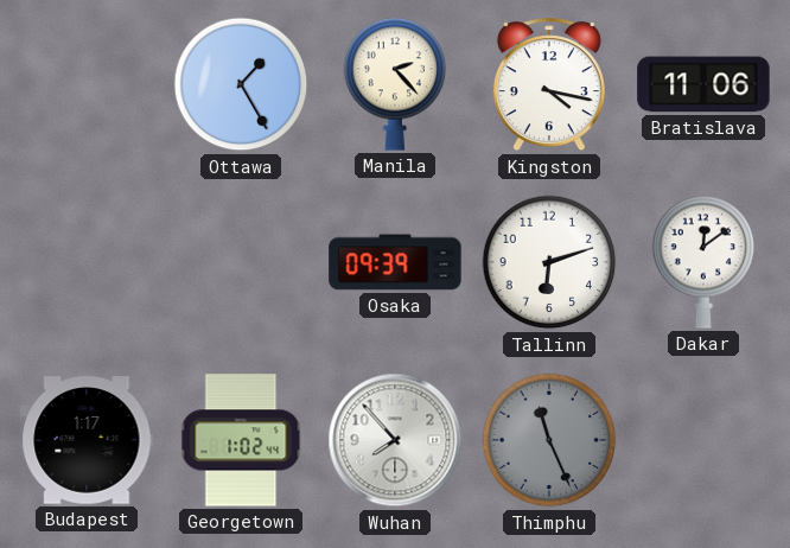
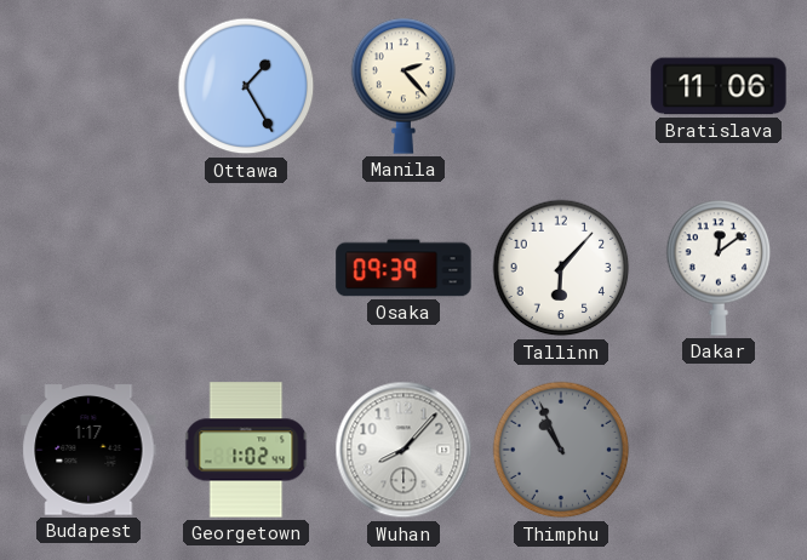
Kingston: 4:17 -> none
Tallinn: 6:12 -> 6:07
Wuhan: 7:53 -> 8:07
Thimphu: 11:26 -> 10:56
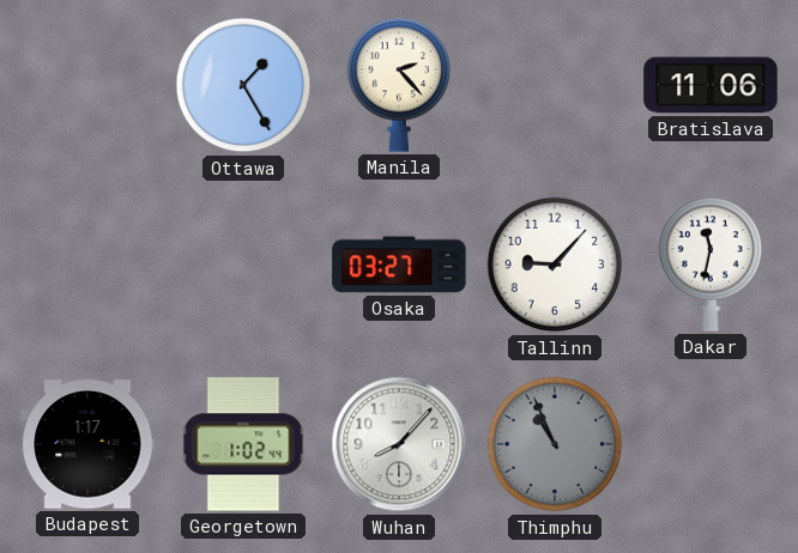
Osaka: 09:39 -> 03:27
Tallinn: 6:07 -> 9:07
Dakar: 12:09 -> 11:32
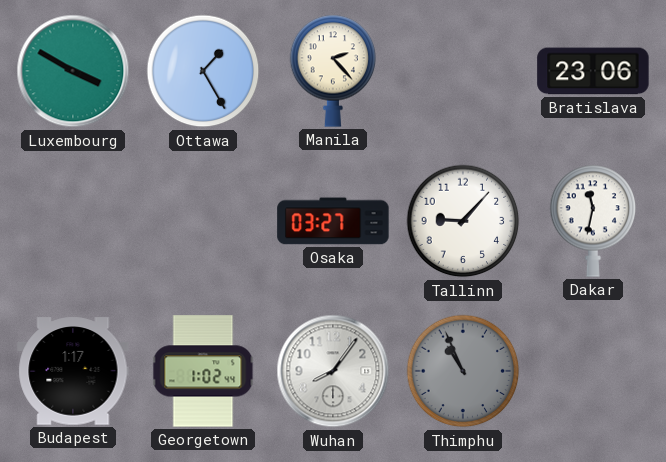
Luxembourg: none -> 3:50
Bratislava: 11:06 -> 23:06
Wuhan: 8:07 -> 8:06
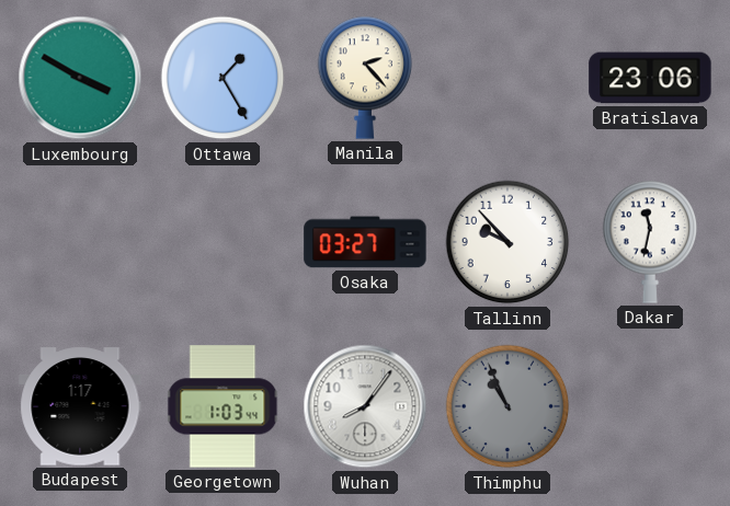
Tallinn: 9:07 -> 9:53
Georgetown: 1:02 -> 1:03
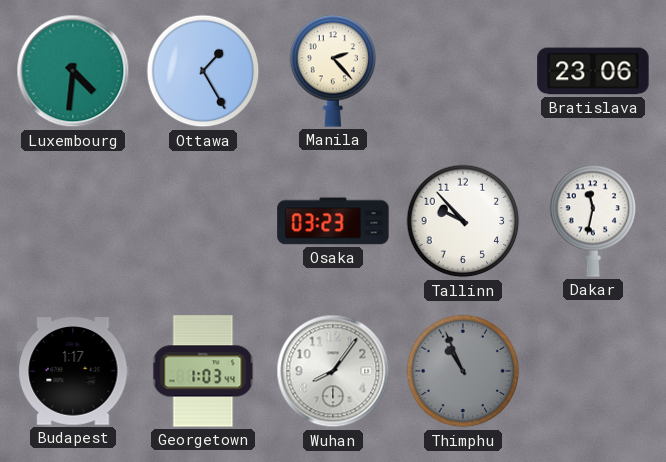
Luxembourg: 3:50 -> 4:31
Osaka: 03:27 -> 03:23
